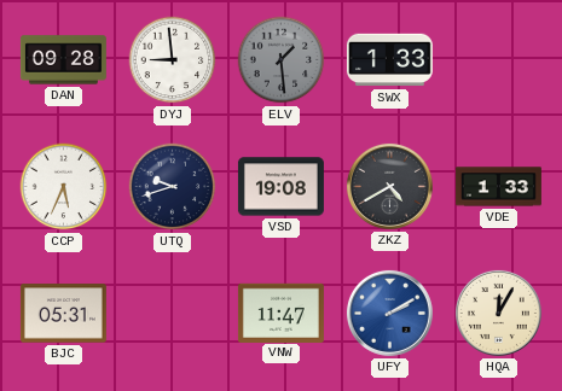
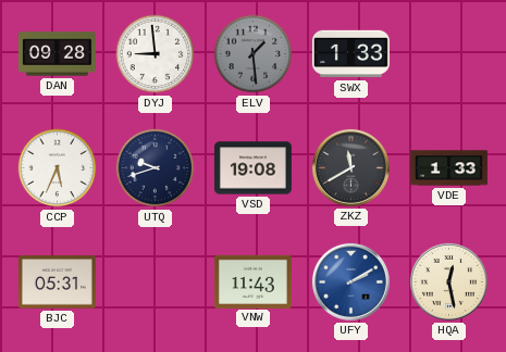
ZKZ: 4:40 -> 11:40
VNW: 11:47 -> 11:43
HQA: 12:05 -> 12:28
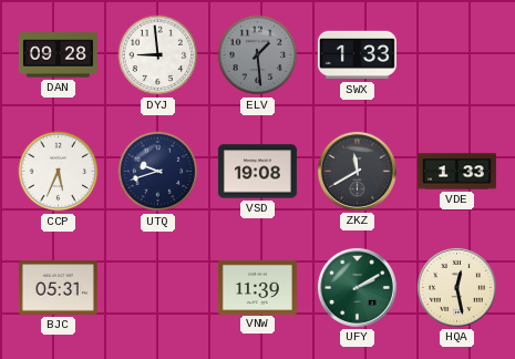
VNW: 11:43 -> 11:39
UFY dial: blue -> green
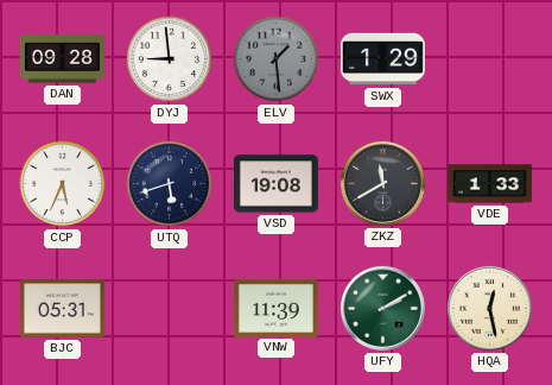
SWX: 1:33 -> 1:29
UTQ: 9:42 -> 5:42
